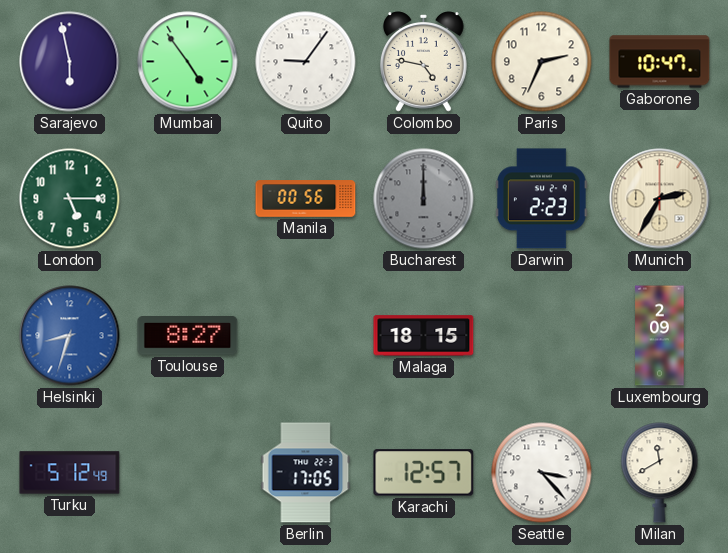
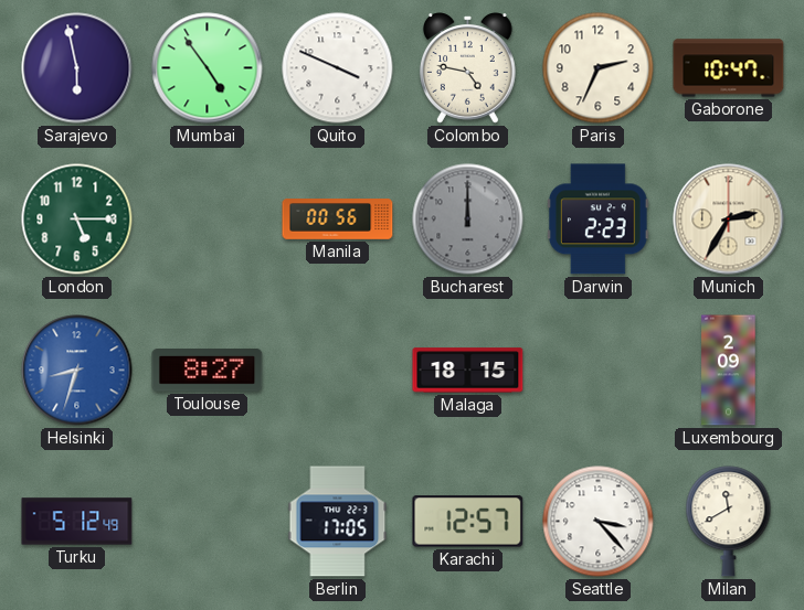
Quito: 9:06 -> 3:49
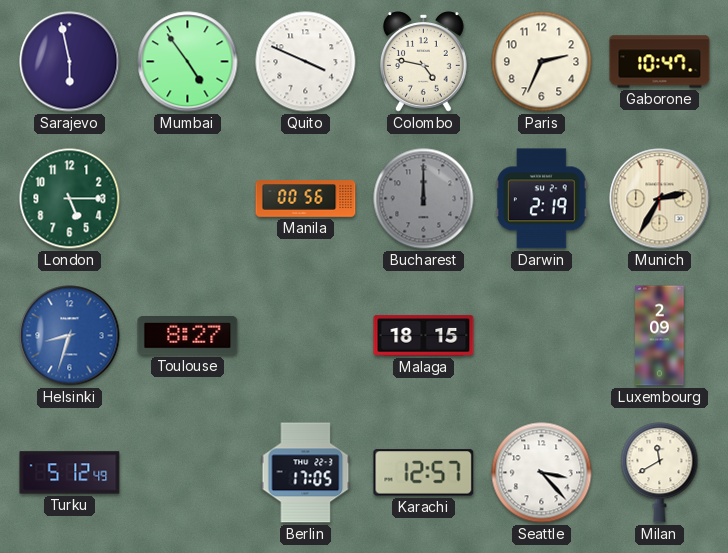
Darwin: 2:23 -> 2:19
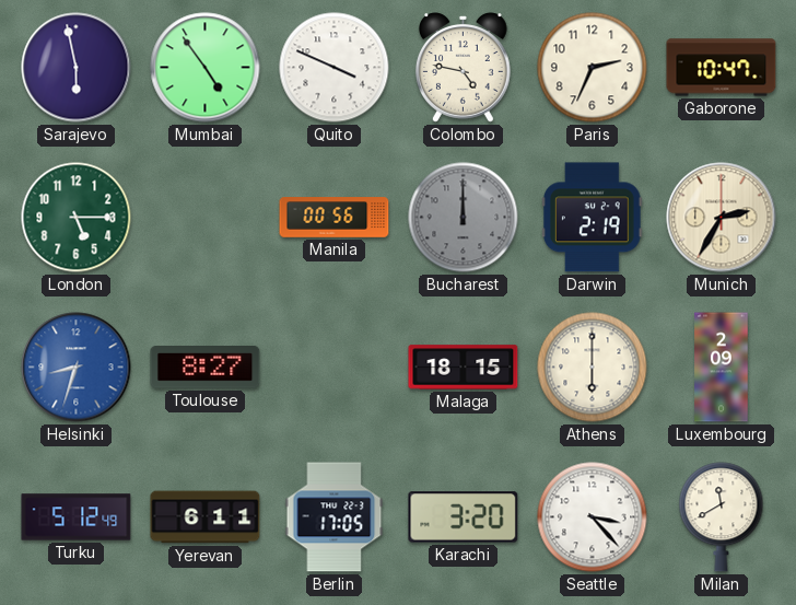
Athens: none -> 6:00
Yerevan: none -> 6:11
Karachi: 12:57 -> 3:20
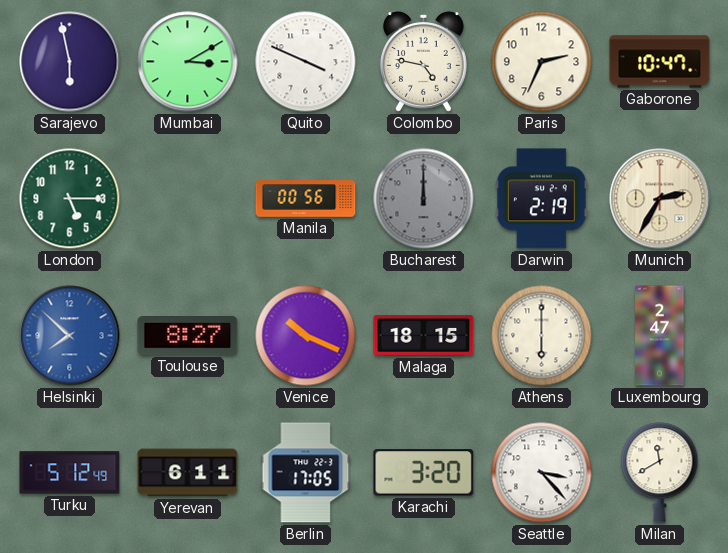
Mumbai: 4:54 -> 3:10
Helsinki: 8:33 -> 7:52
Venice: none -> 10:19
Luxembourg: 2:09 -> 2:47
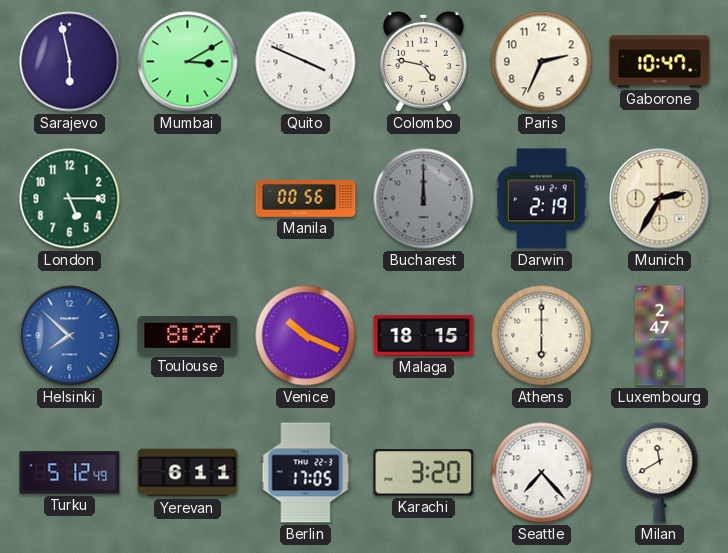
Seattle: 3:23 -> 7:23
